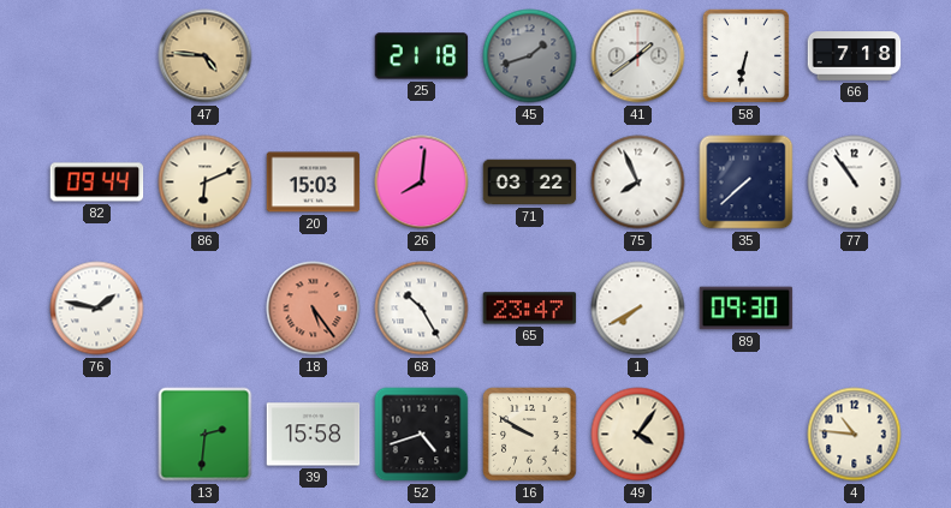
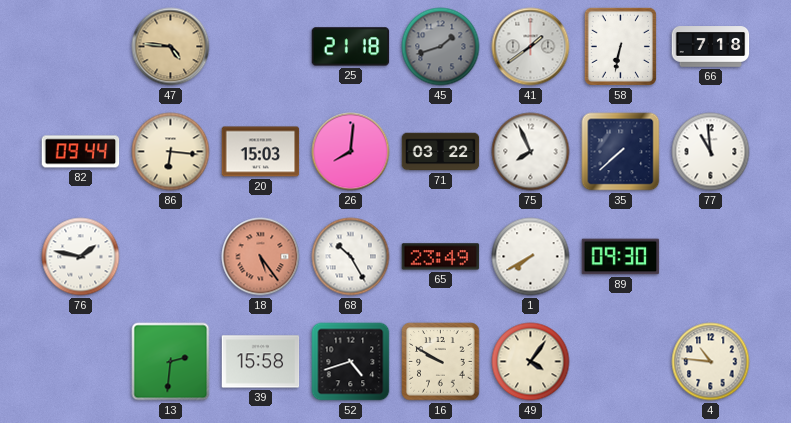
86: 6:11 -> 6:16
77: 10:54 -> 10:59
65: 23:47 -> 23:49
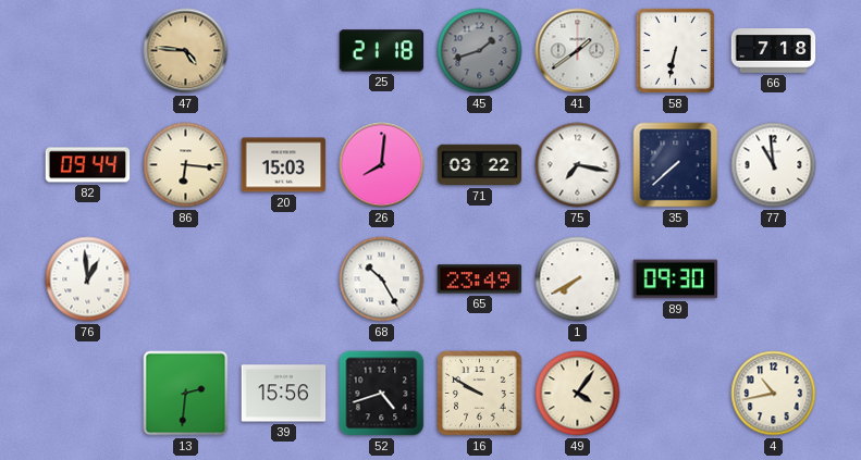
75: 7:56 -> 7:17
76: 1:47 -> 12:59
18: 5:24 -> none
39: 15:58 -> 15:56
4: 10:46 -> 10:43
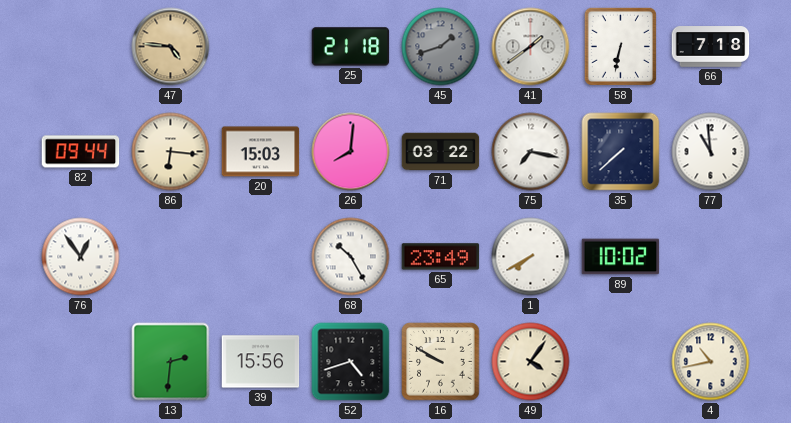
76: 12:59 -> 12:54
89: 09:30 -> 10:02
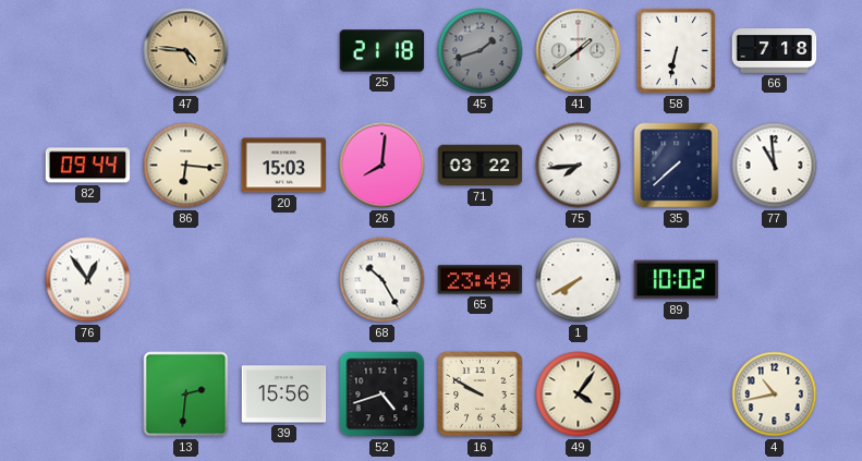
75: 7:17 -> 7:44
